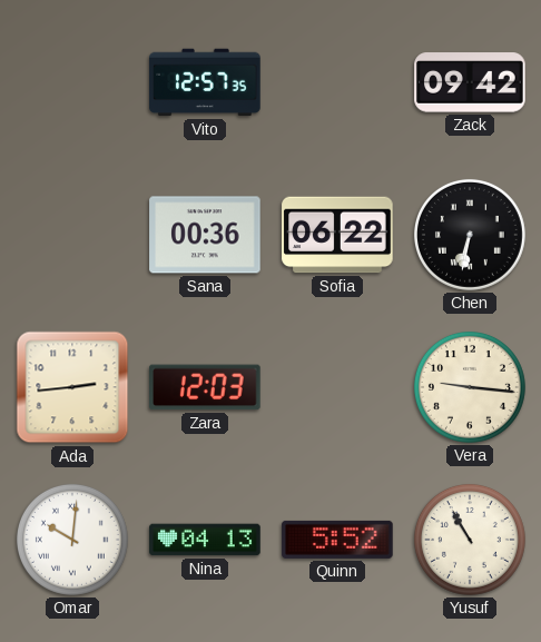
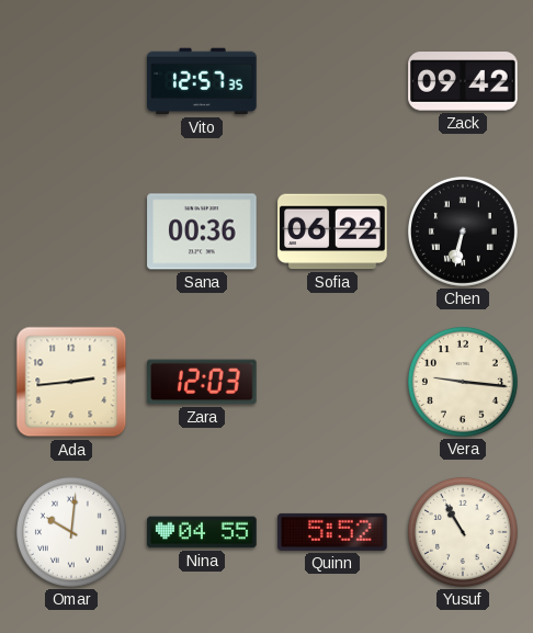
Nina: 04:13 -> 04:55
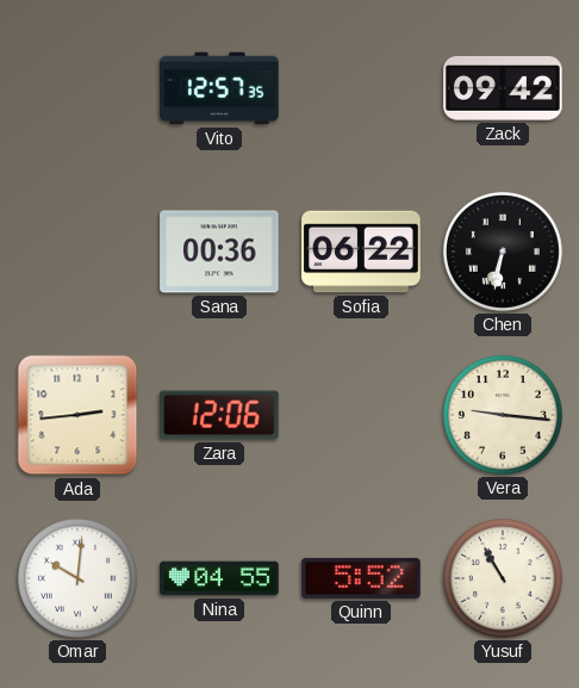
Zara: 12:03 -> 12:06
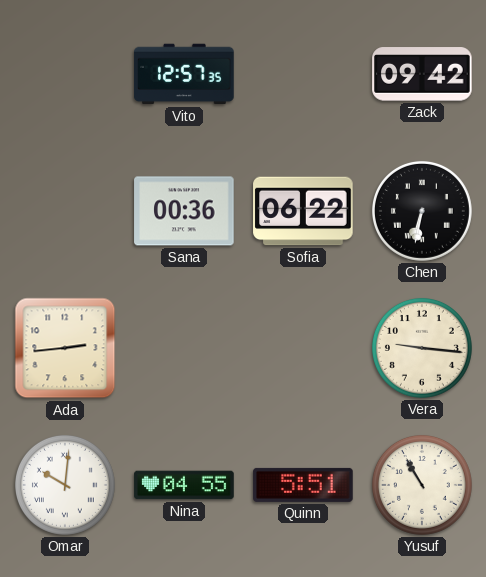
Zara: 12:06 -> none
Quinn: 5:52 -> 5:51
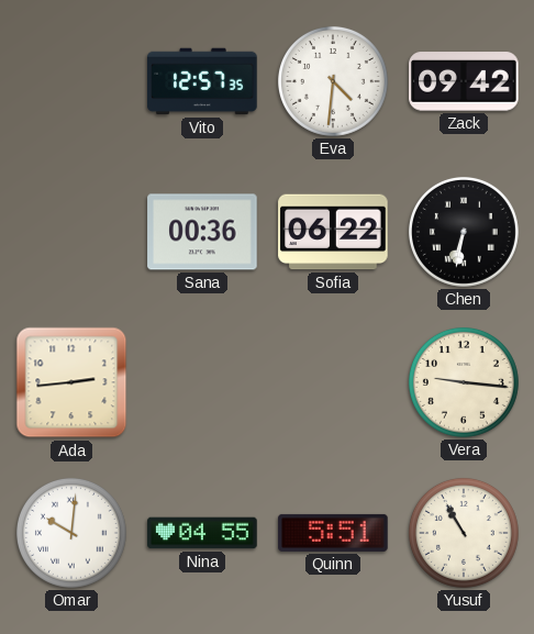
Eva: none -> 4:31
